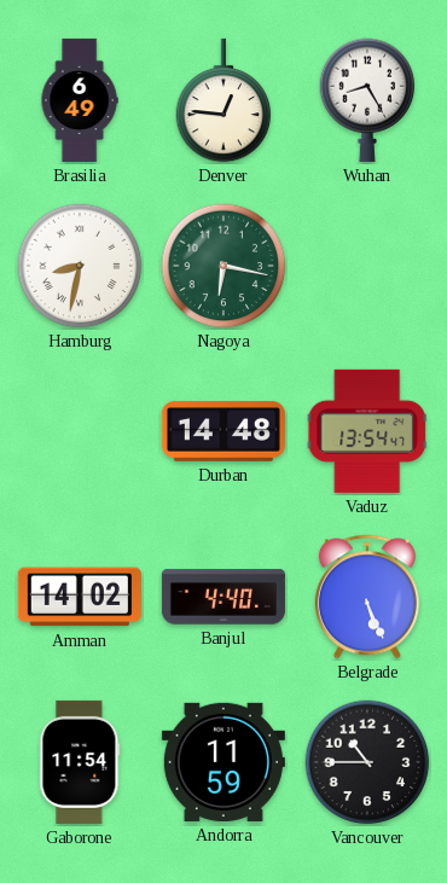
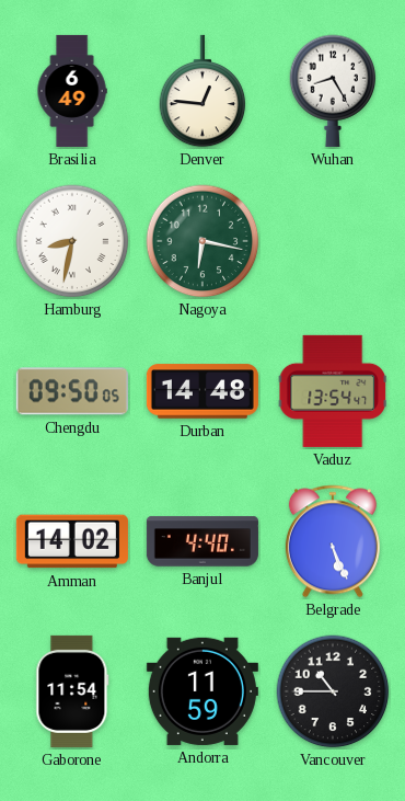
Chengdu: none -> 09:50
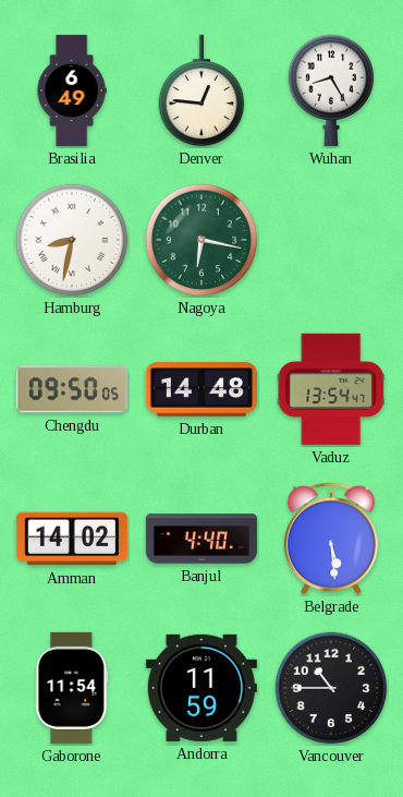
Belgrade: 5:26 -> 5:29
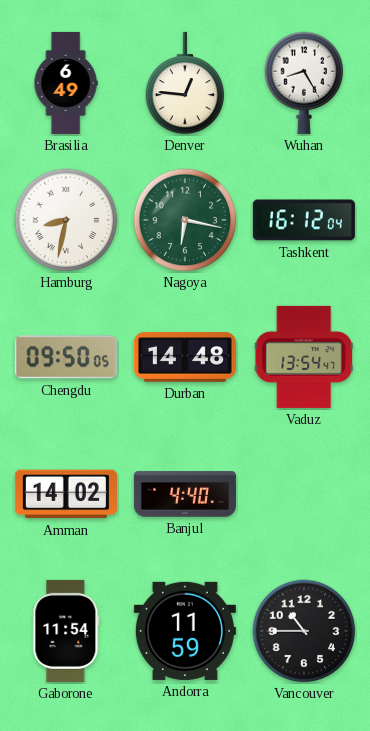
Tashkent: none -> 16:12
Belgrade: 5:29 -> none
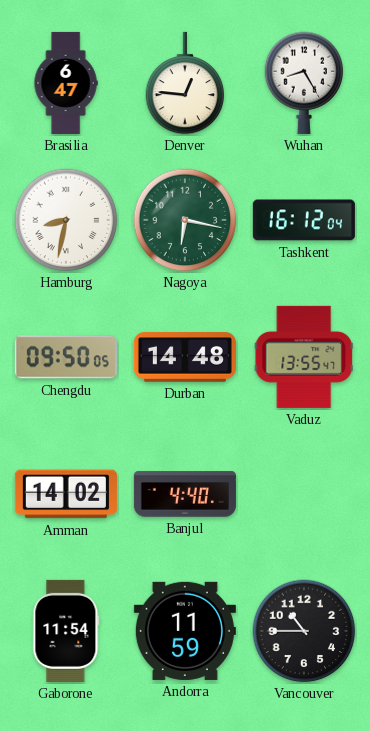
Brasilia: 6:49 -> 6:47
Vaduz: 13:54 -> 13:55
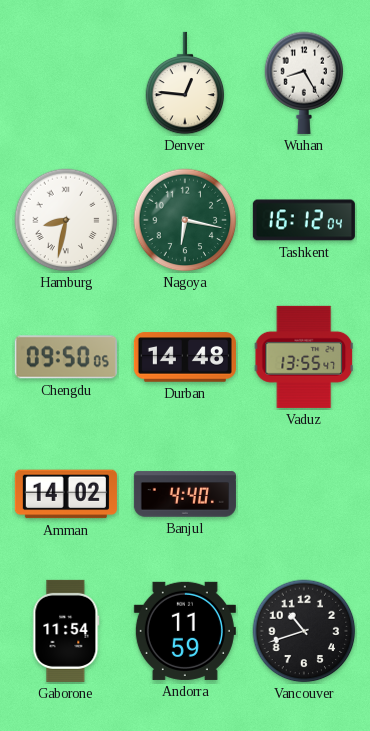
Brasilia: 6:47 -> none
Vancouver: 10:45 -> 10:42
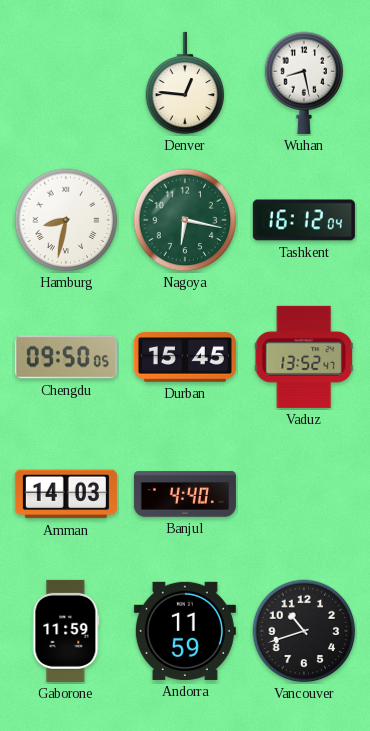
Wuhan: 8:25 -> 8:28
Durban: 14:48 -> 15:45
Vaduz: 13:55 -> 13:52
Amman: 14:02 -> 14:03
Gaborone: 11:54 -> 11:59
